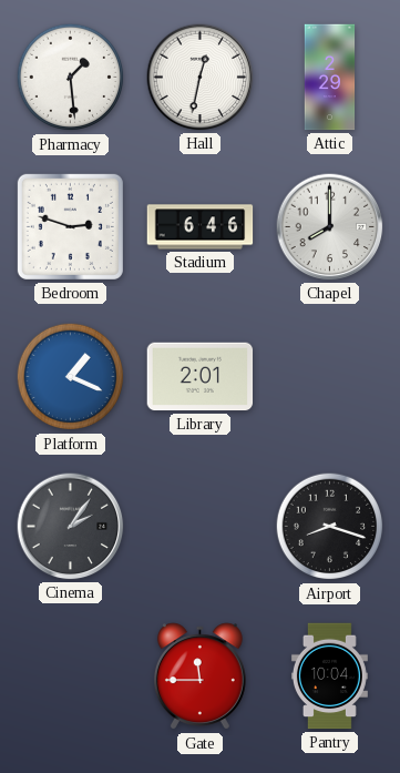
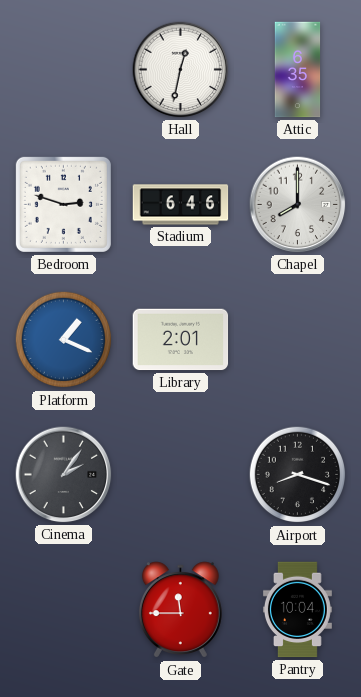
Pharmacy: 1:29 -> none
Attic: 2:29 -> 6:35
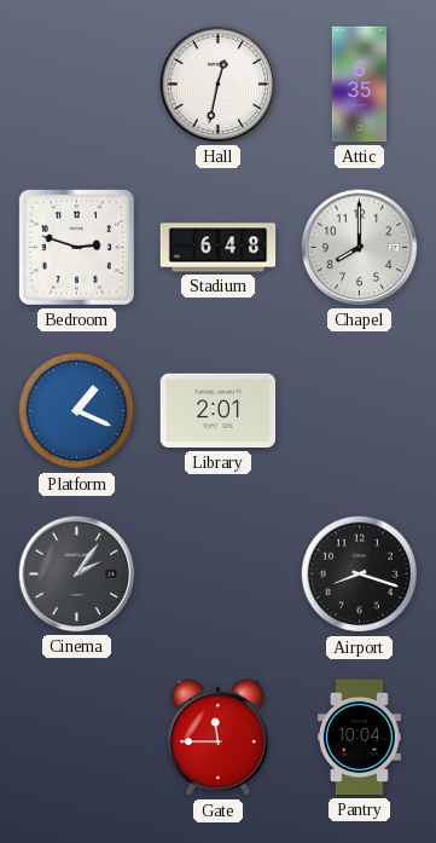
Stadium: 6:46 -> 6:48
